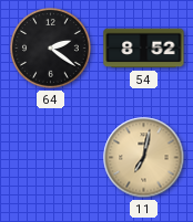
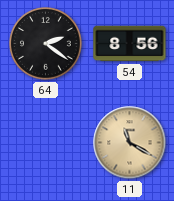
54: 8:52 -> 8:56
11: 7:02 -> 11:20
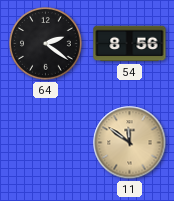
11: 11:20 -> 11:51
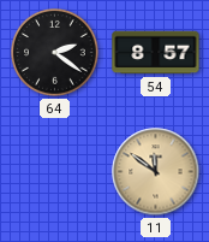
54: 8:56 -> 8:57
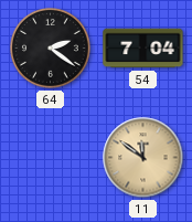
54: 8:57 -> 7:04
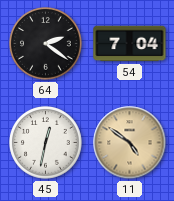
45: none -> 12:32
11: 11:51 -> 4:51
